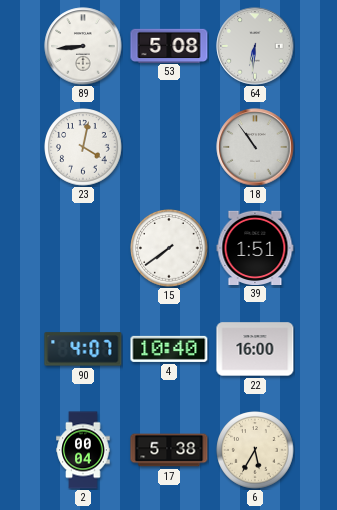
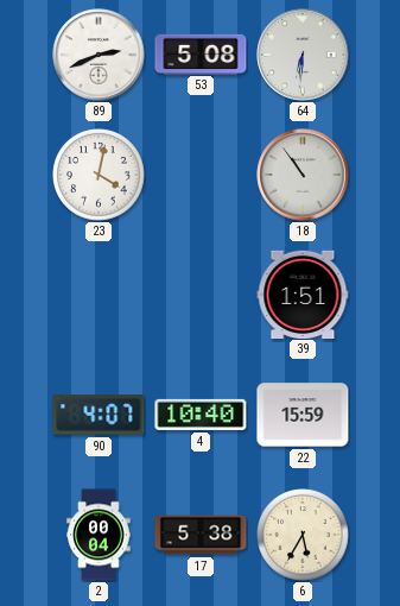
89: 8:44 -> 2:41
15: 7:39 -> none
22: 16:00 -> 15:59
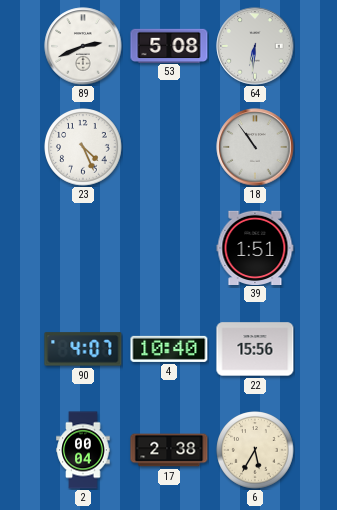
23: 4:02 -> 4:26
22: 15:59 -> 15:56
17: 5:38 -> 2:38
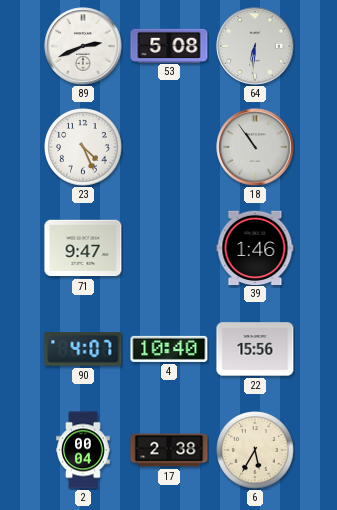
71: none -> 9:47
39: 1:51 -> 1:46
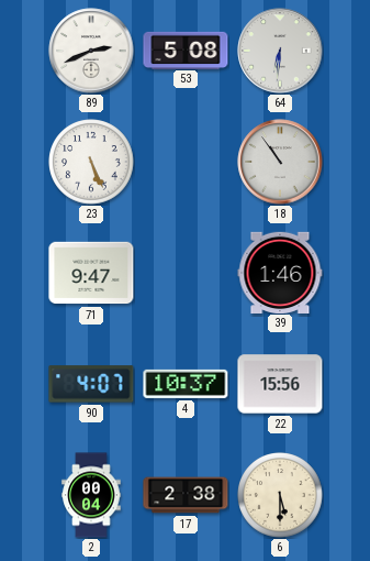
23: 4:26 -> 5:26
4: 10:40 -> 10:37
6: 5:35 -> 5:30
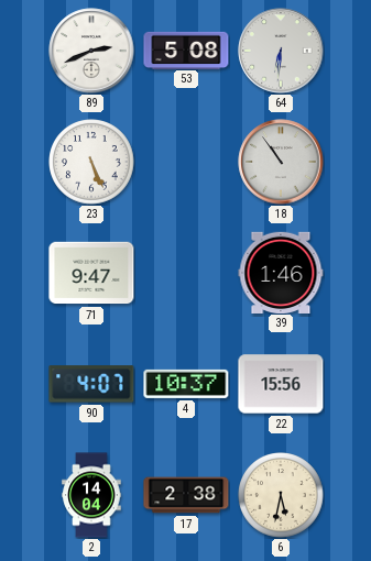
2: 00:04 -> 14:04
6: 5:30 -> 5:32
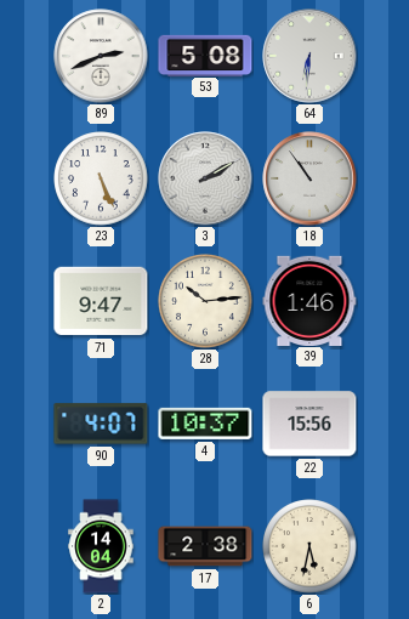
3: none -> 2:10
28: none -> 10:14
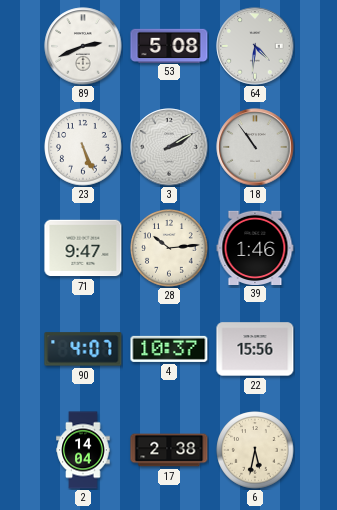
64: 6:31 -> 4:31
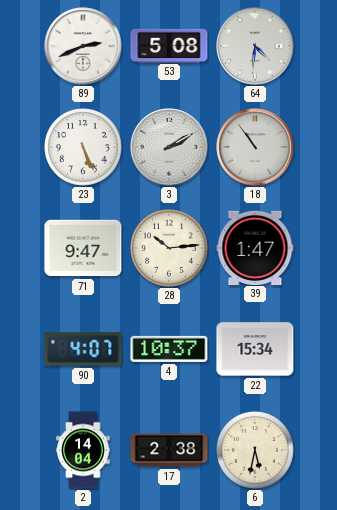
39: 1:46 -> 1:47
22: 15:56 -> 15:34
